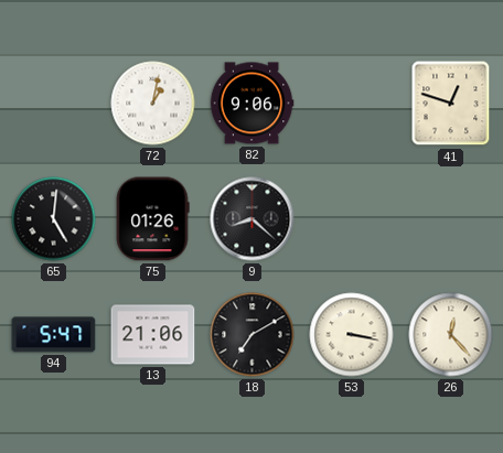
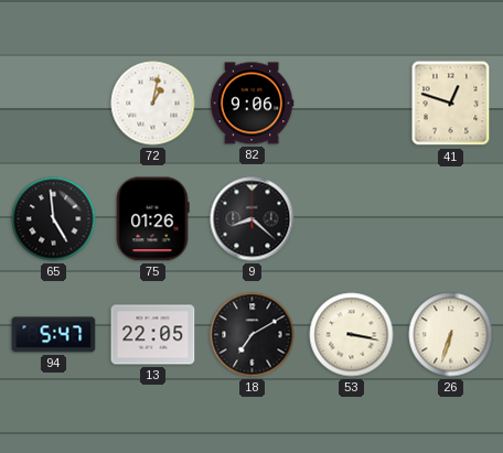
65: 5:01 -> 4:59
13: 21:06 -> 22:05
26: 12:23 -> 6:33
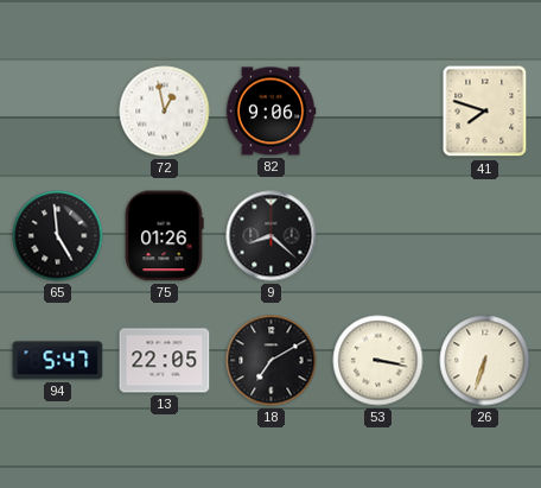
72: 1:02 -> 12:58
41: 12:48 -> 7:48
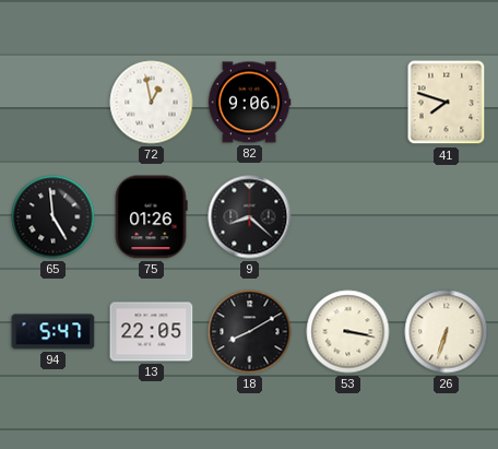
18: 7:10 -> 8:10
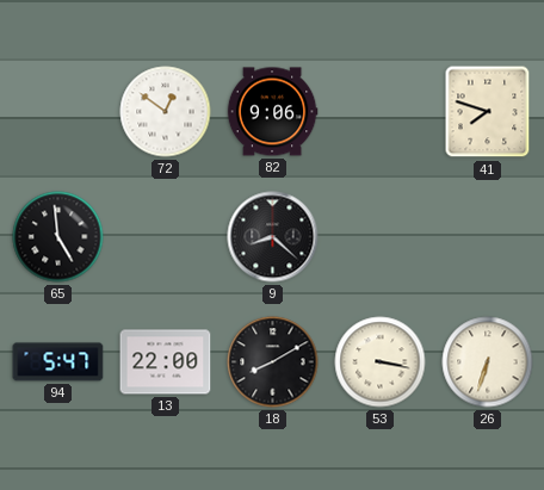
72: 12:58 -> 12:51
75: 01:26 -> none
13: 22:05 -> 22:00
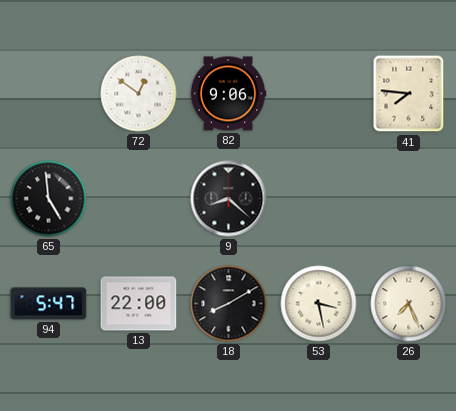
41: 7:48 -> 7:46
53: 3:17 -> 3:28
26: 6:33 -> 7:26
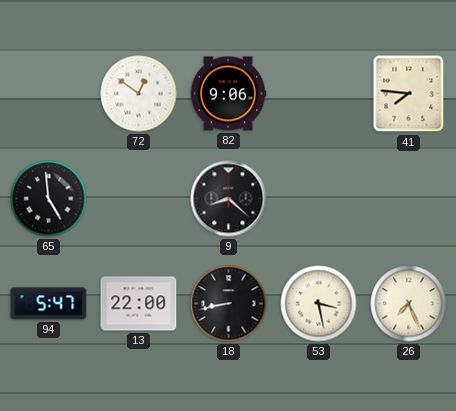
18: 8:10 -> 8:43
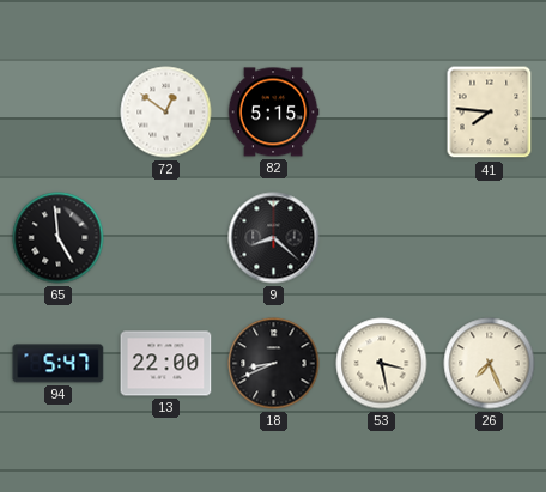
82: 9:06 -> 5:15
18: 8:43 -> 8:41
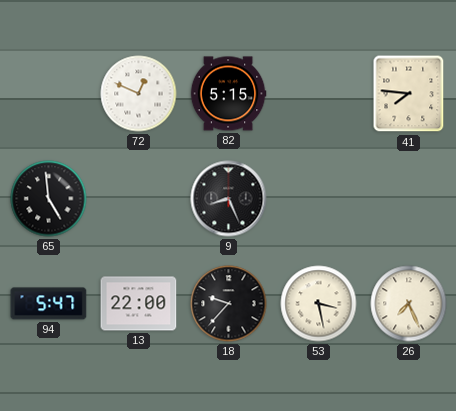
72: 12:51 -> 12:49
9: 8:22 -> 8:26
18: 8:41 -> 9:37
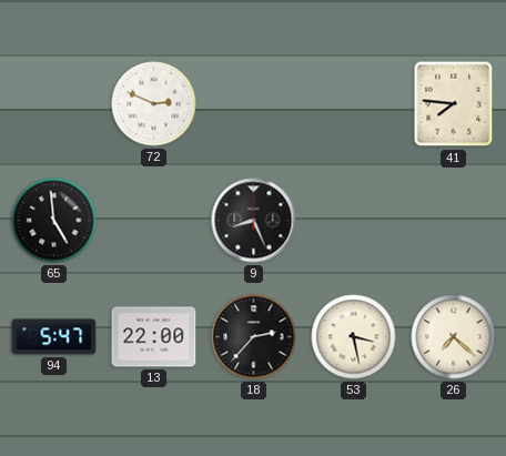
72: 12:49 -> 2:49
82: 5:15 -> none
18: 9:37 -> 2:37
26: 7:26 -> 7:22
